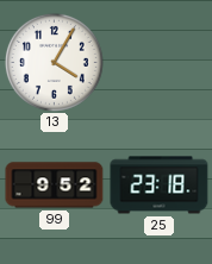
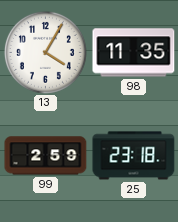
98: none -> 11:35
99: 9:52 -> 2:59
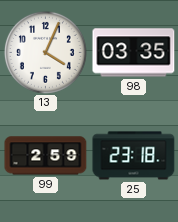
13: 4:05 -> 4:04
98: 11:35 -> 03:35
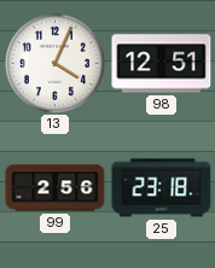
98: 03:35 -> 12:51
99: 2:59 -> 2:56
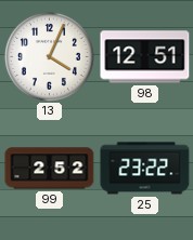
99: 2:56 -> 2:52
25: 23:18 -> 23:22
